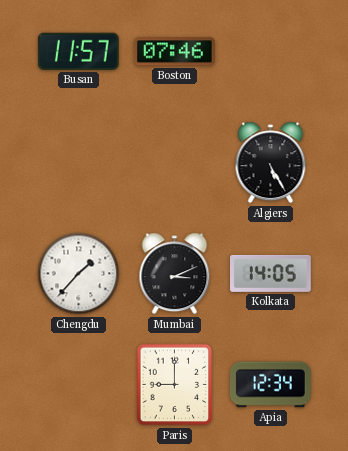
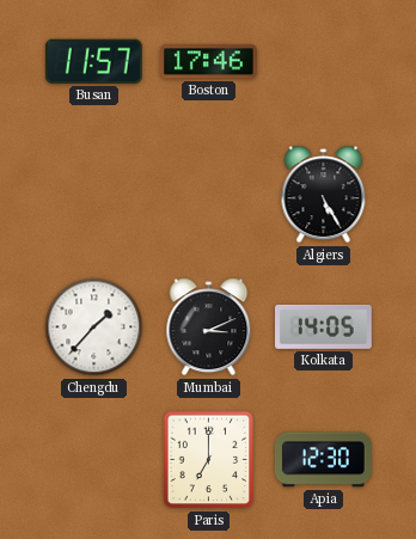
Boston: 07:46 -> 17:46
Paris: 9:00 -> 7:00
Apia: 12:34 -> 12:30
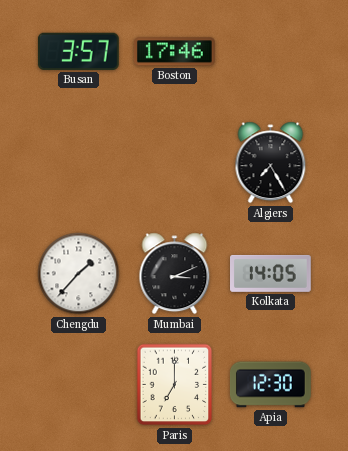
Busan: 11:57 -> 3:57
Algiers: 5:25 -> 7:25
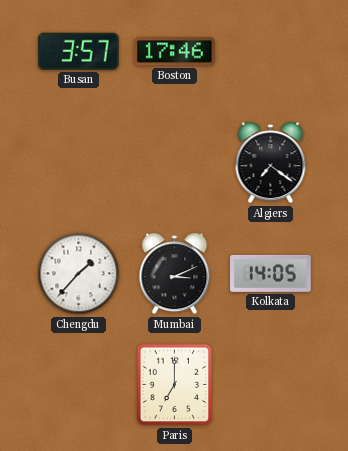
Algiers: 7:25 -> 7:21
Apia: 12:30 -> none
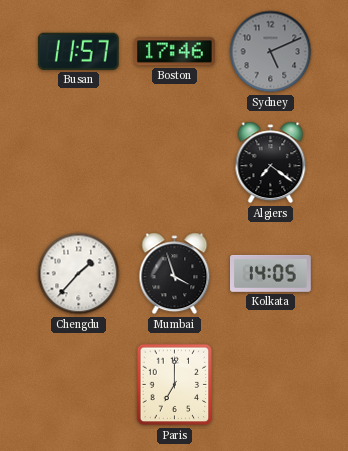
Busan: 3:57 -> 11:57
Sydney: none -> 5:11
Mumbai: 3:11 -> 3:57
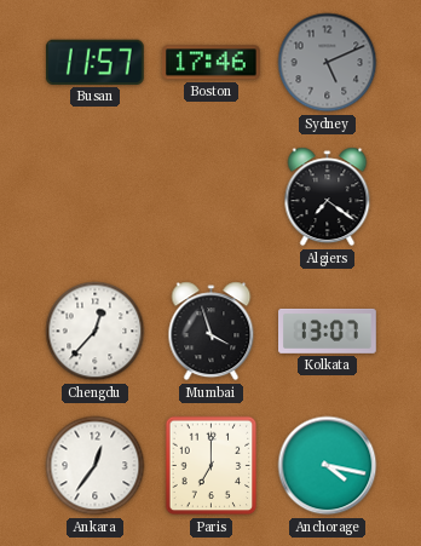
Chengdu: 1:37 -> 12:37
Kolkata: 14:05 -> 13:07
Ankara: none -> 12:36
Anchorage: none -> 4:17
